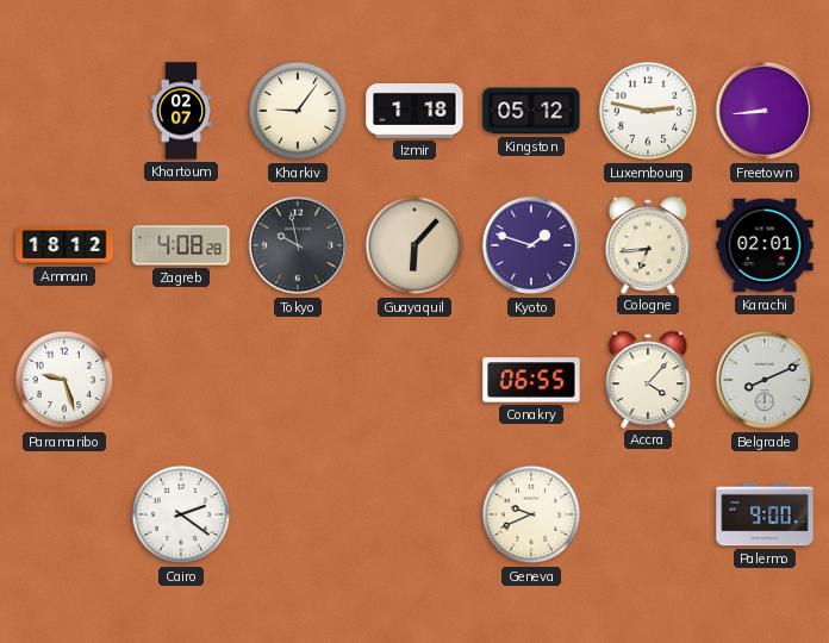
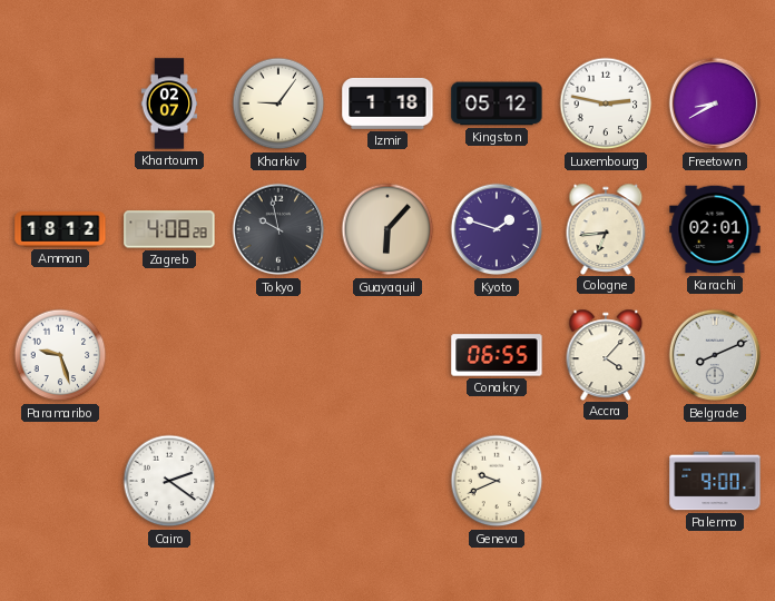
Freetown: 8:44 -> 8:40
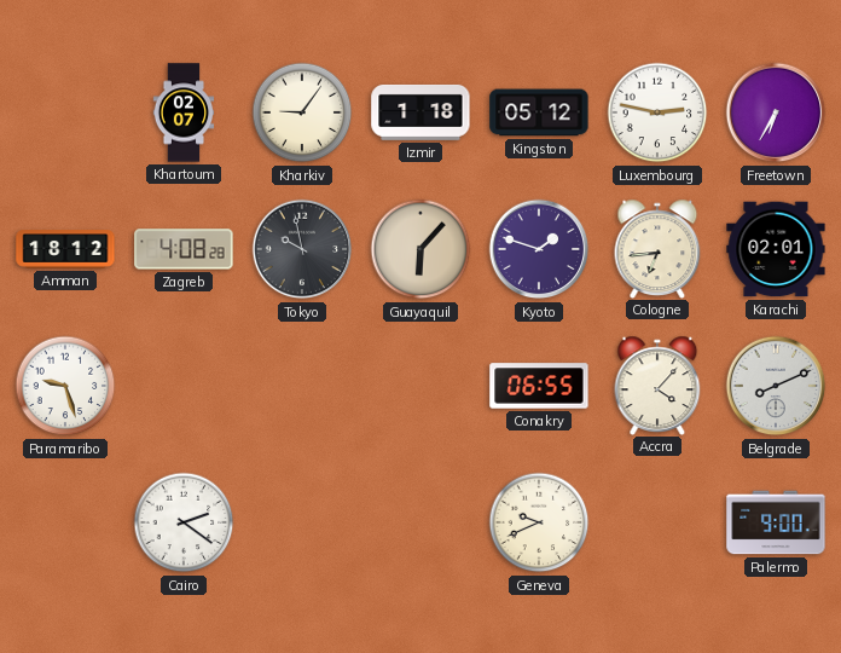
Freetown: 8:40 -> 6:35
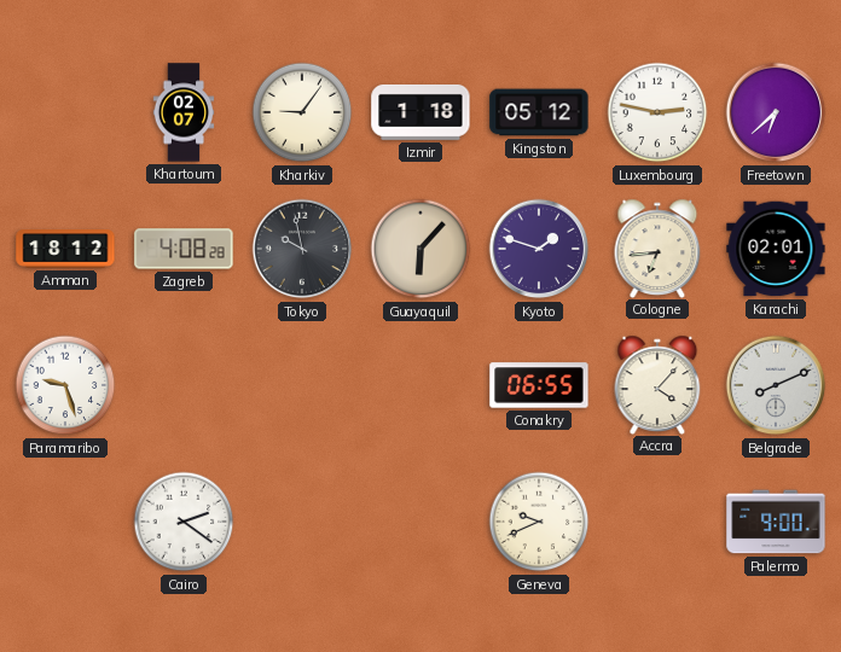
Freetown: 6:35 -> 6:38
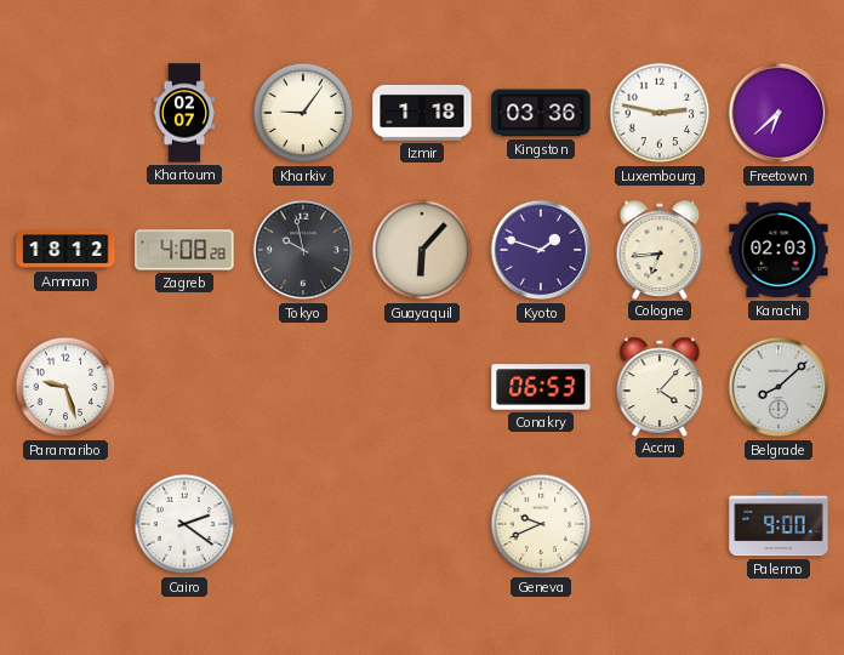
Kingston: 05:12 -> 03:36
Karachi: 02:01 -> 02:03
Conakry: 06:55 -> 06:53
Belgrade: 8:11 -> 8:08
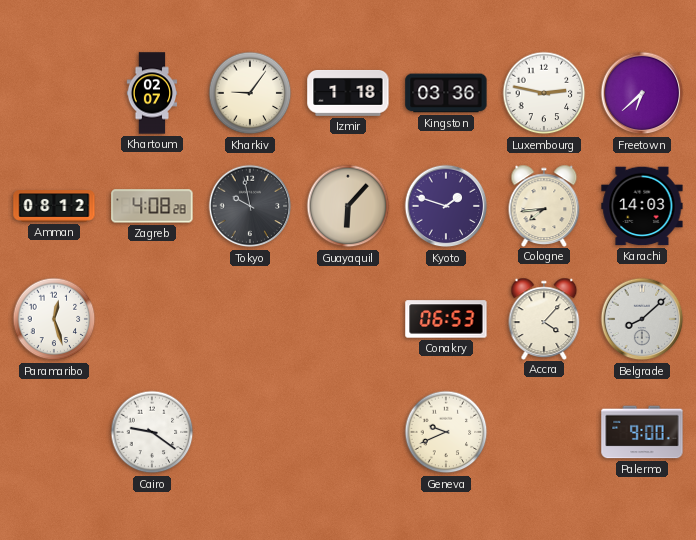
Amman: 18:12 -> 08:12
Cologne: 6:44 -> 7:44
Karachi: 02:03 -> 14:03
Paramaribo: 9:27 -> 12:27
Cairo: 2:21 -> 9:21
